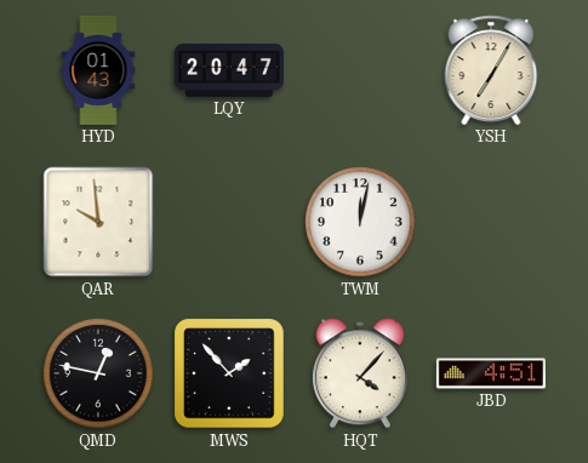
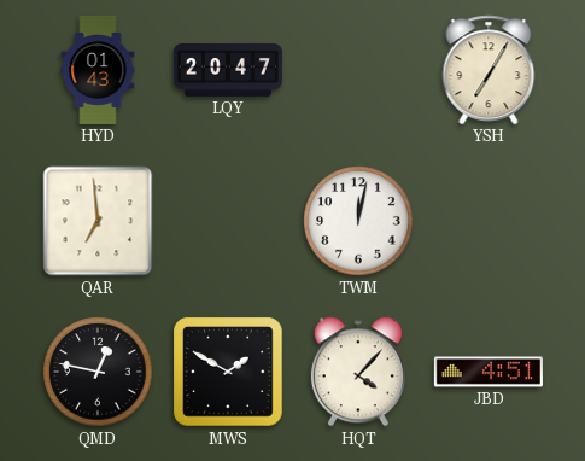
QAR: 9:59 -> 6:59
MWS: 1:53 -> 1:50
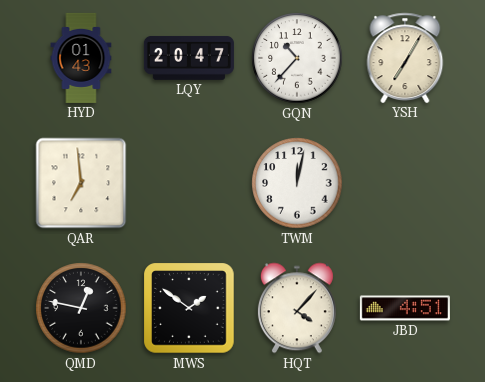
GQN: none -> 10:37
MWS: 1:50 -> 1:51
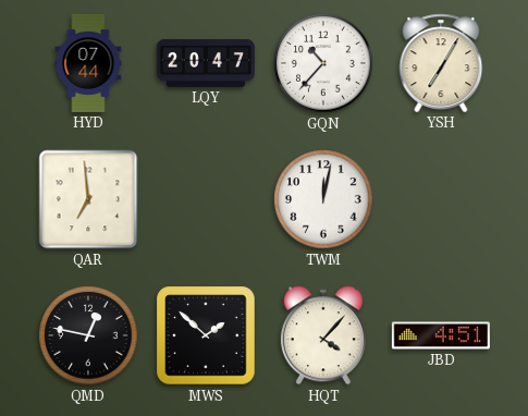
HYD: 01:43 -> 07:44
MWS: 1:51 -> 1:52
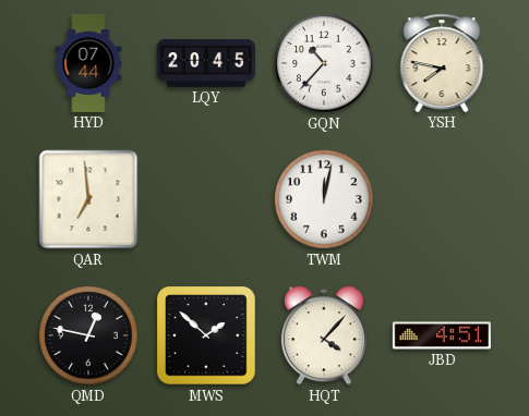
LQY: 20:47 -> 20:45
YSH: 7:05 -> 7:47
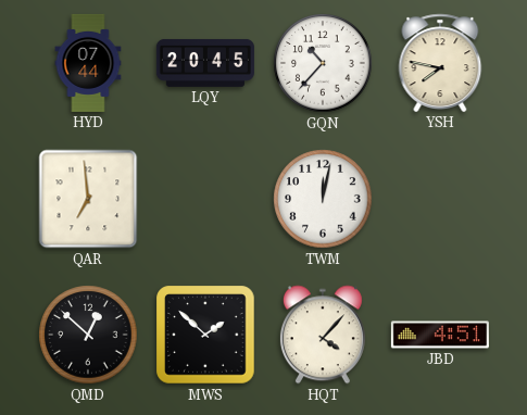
QMD: 12:47 -> 12:52
